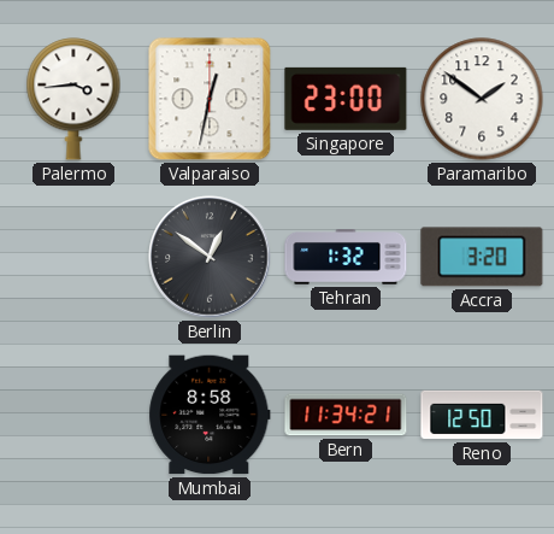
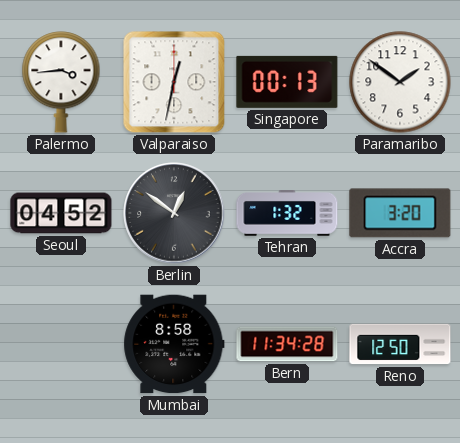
Singapore: 23:00 -> 00:13
Seoul: none -> 04:52
Bern: 11:34:21 -> 11:34:28
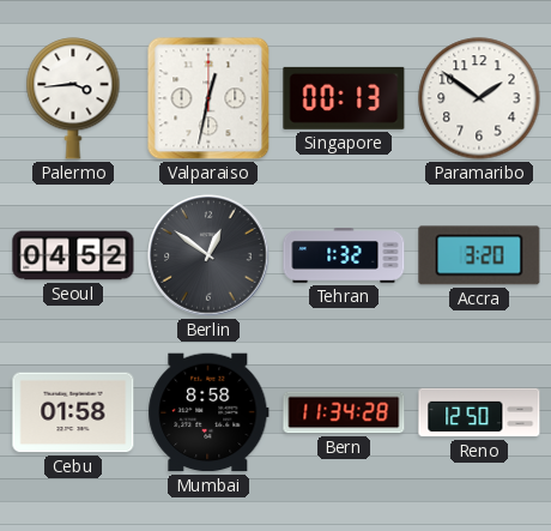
Cebu: none -> 01:58
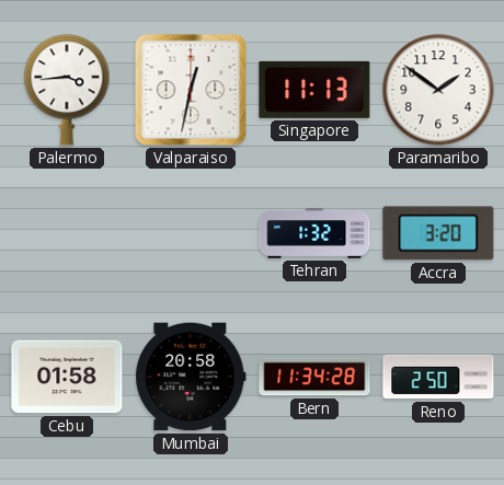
Singapore: 00:13 -> 11:13
Seoul: 04:52 -> none
Berlin: 12:51 -> none
Mumbai: 8:58 -> 20:58
Reno: 12:50 -> 2:50
